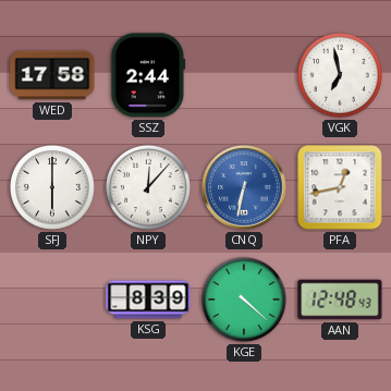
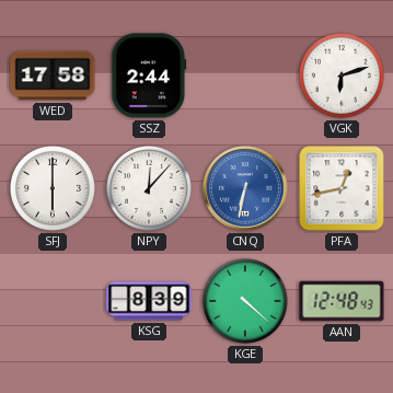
VGK: 6:58 -> 6:12
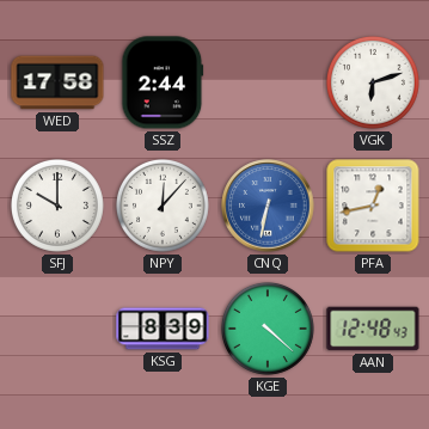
SFJ: 6:00 -> 10:00
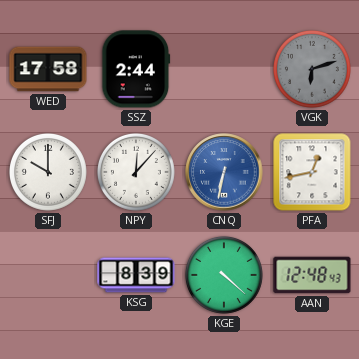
VGK dial: white -> grey
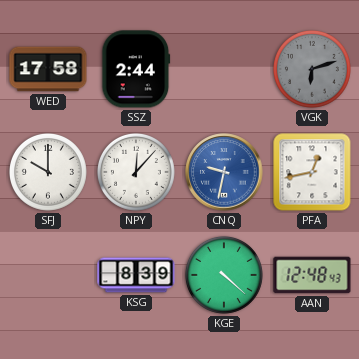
CNQ: 6:32 -> 9:32
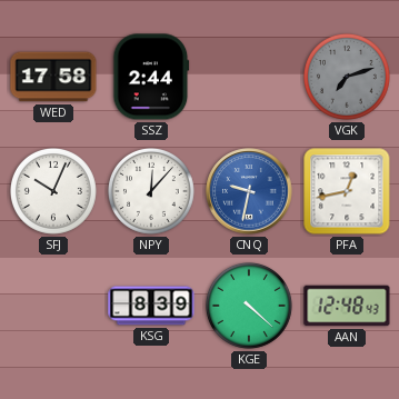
VGK: 6:12 -> 7:12
SFJ: 10:00 -> 10:04
